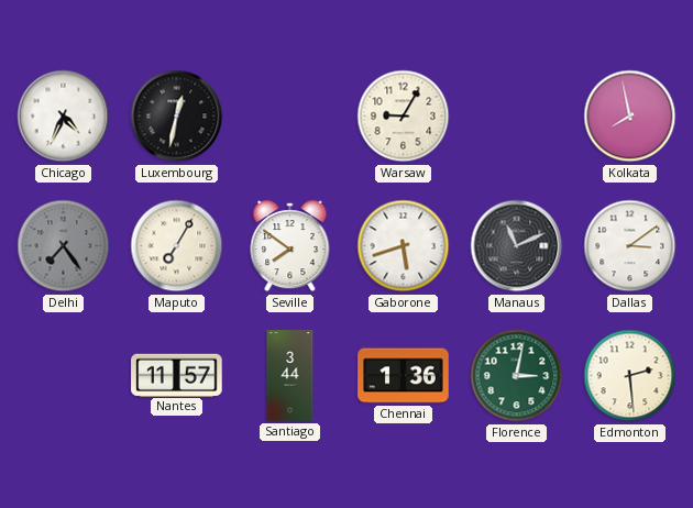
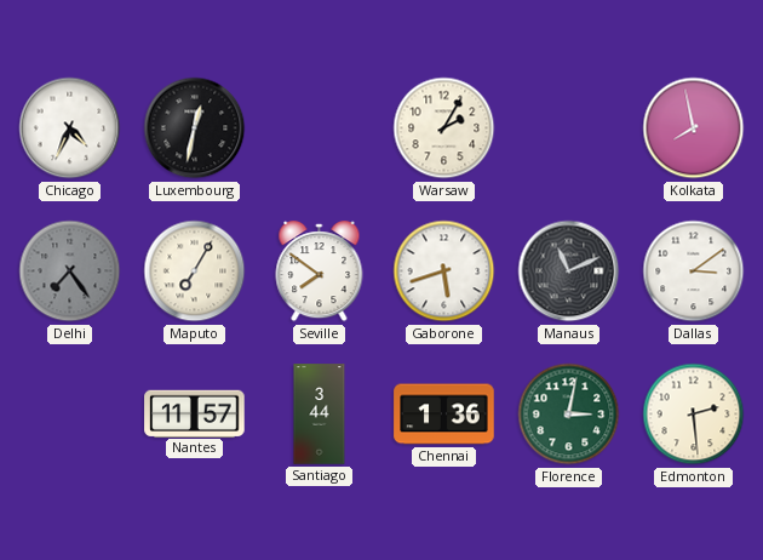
Warsaw: 9:05 -> 2:05
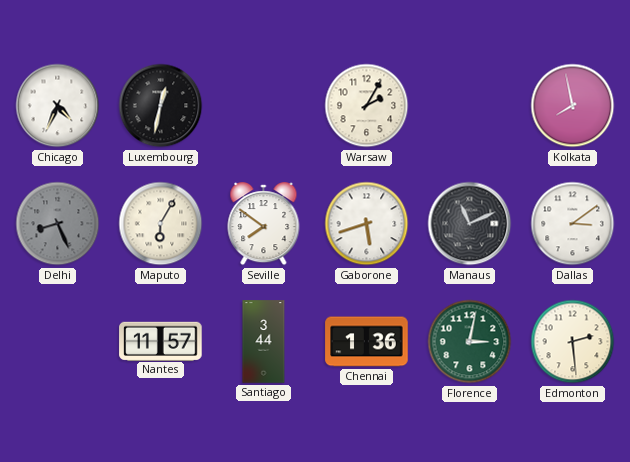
Delhi: 7:24 -> 8:26
Maputo: 7:05 -> 6:05
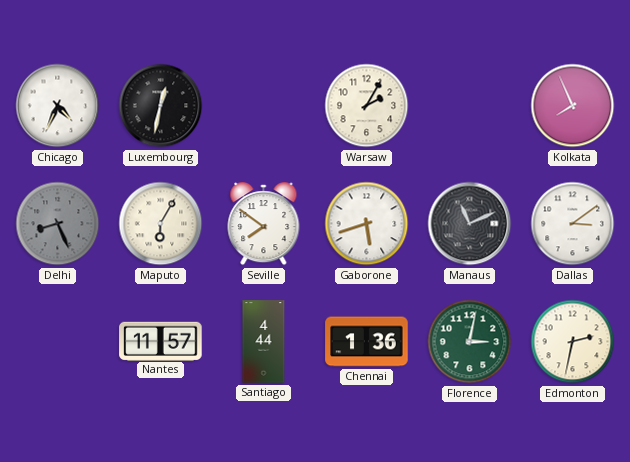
Kolkata: 7:58 -> 7:56
Santiago: 3:44 -> 4:44
Edmonton: 2:29 -> 2:32
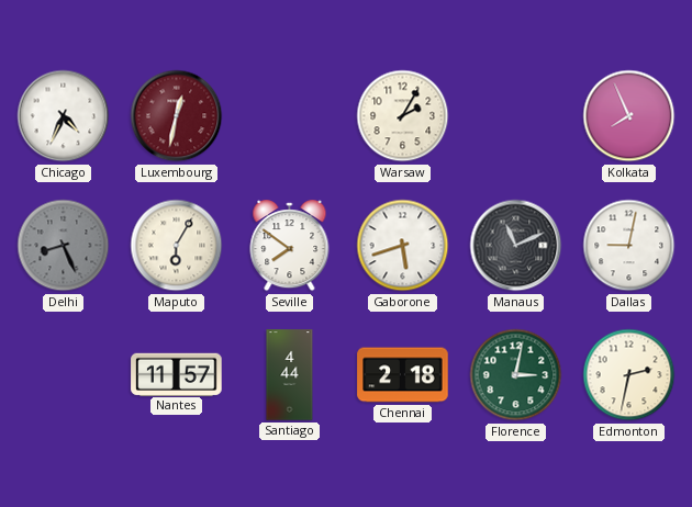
Luxembourg dial: black -> burgundy
Dallas: 3:09 -> 9:02
Chennai: 1:36 -> 2:18
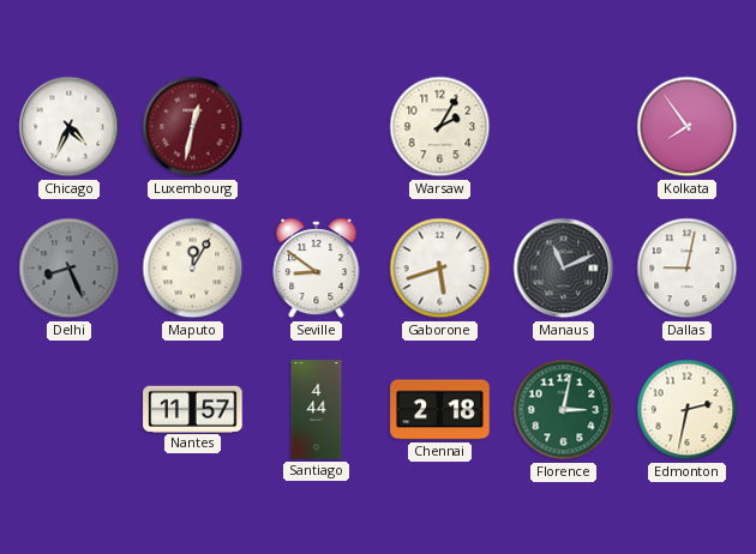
Kolkata: 7:56 -> 7:54
Maputo: 6:05 -> 12:05
Seville: 7:51 -> 8:51
